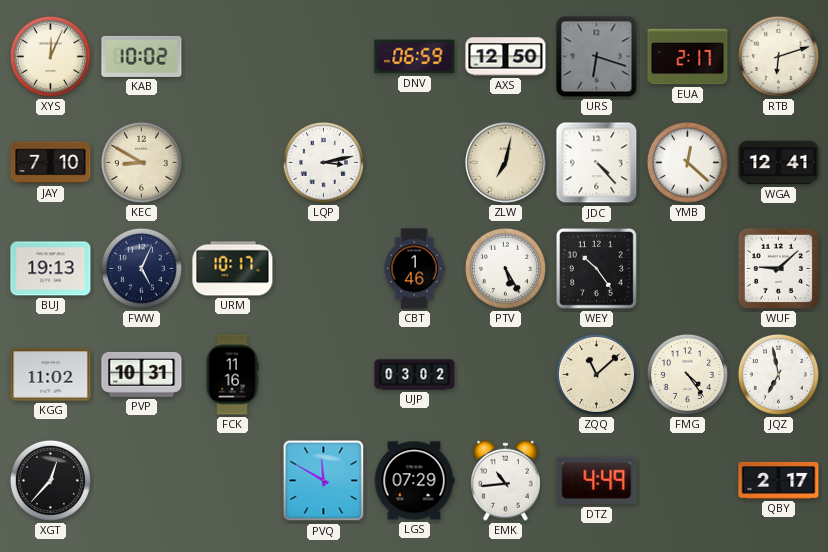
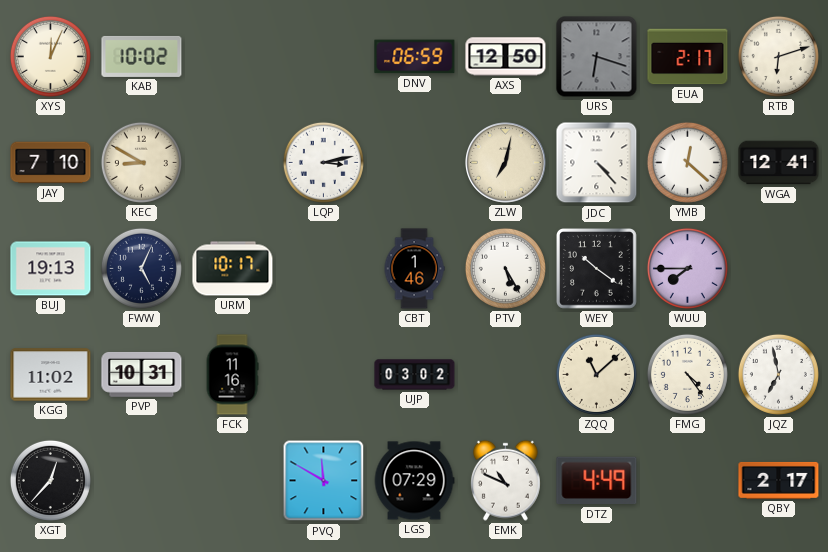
WEY: 10:24 -> 10:21
WUU: none -> 7:45
WUF: 9:08 -> none
EMK: 10:44 -> 10:49
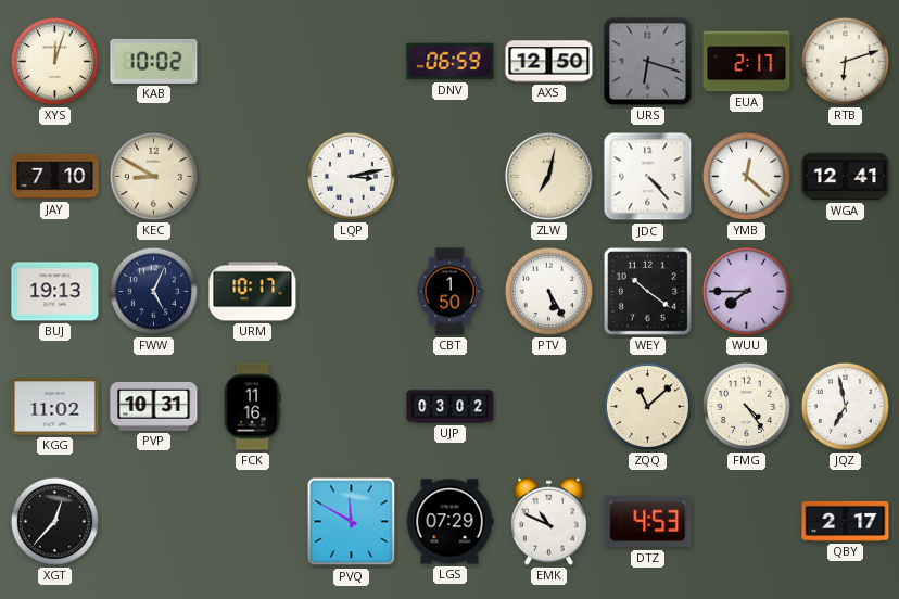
XYS: 12:04 -> 12:03
CBT: 1:46 -> 1:50
DTZ: 4:49 -> 4:53
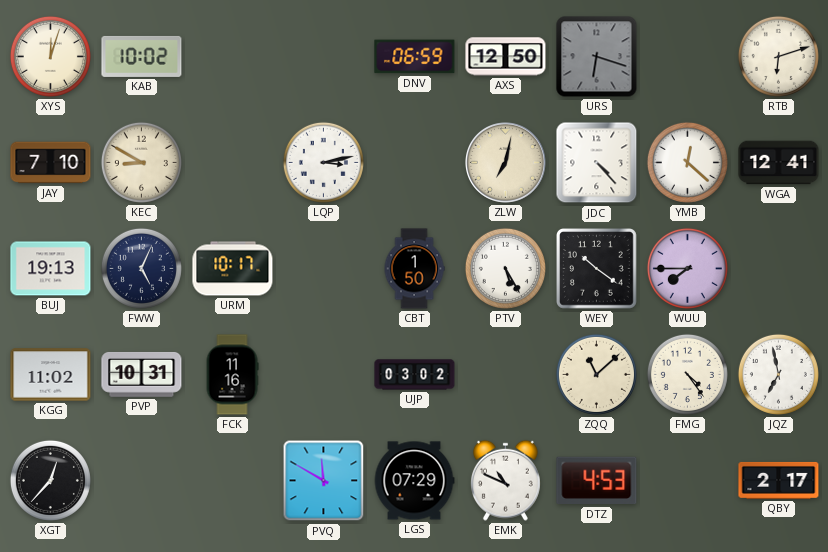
EUA: 2:17 -> none
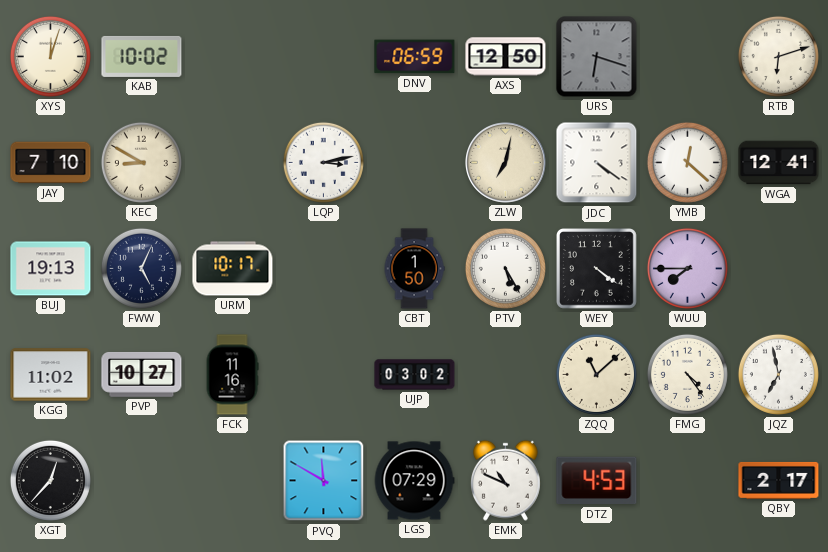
JDC: 4:23 -> 4:21
WEY: 10:21 -> 4:21
PVP: 10:31 -> 10:27
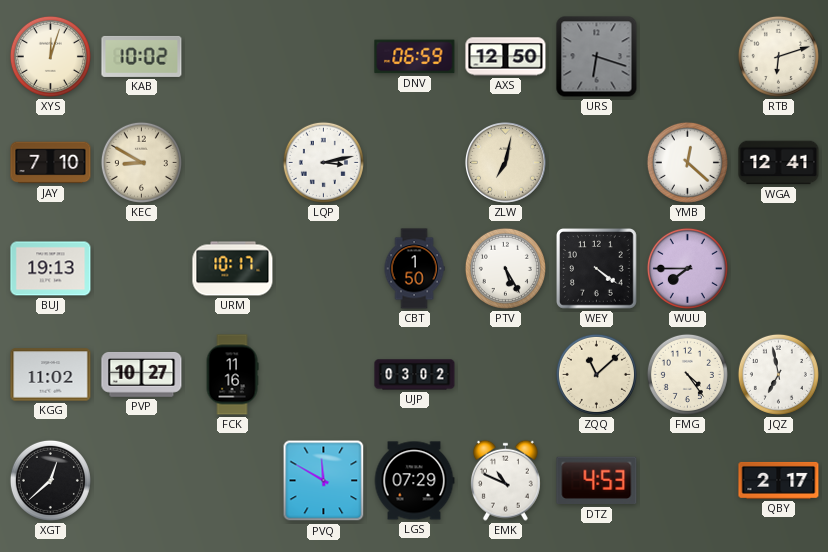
JDC: 4:21 -> none
FWW: 5:04 -> none
XGT: 12:37 -> 12:38
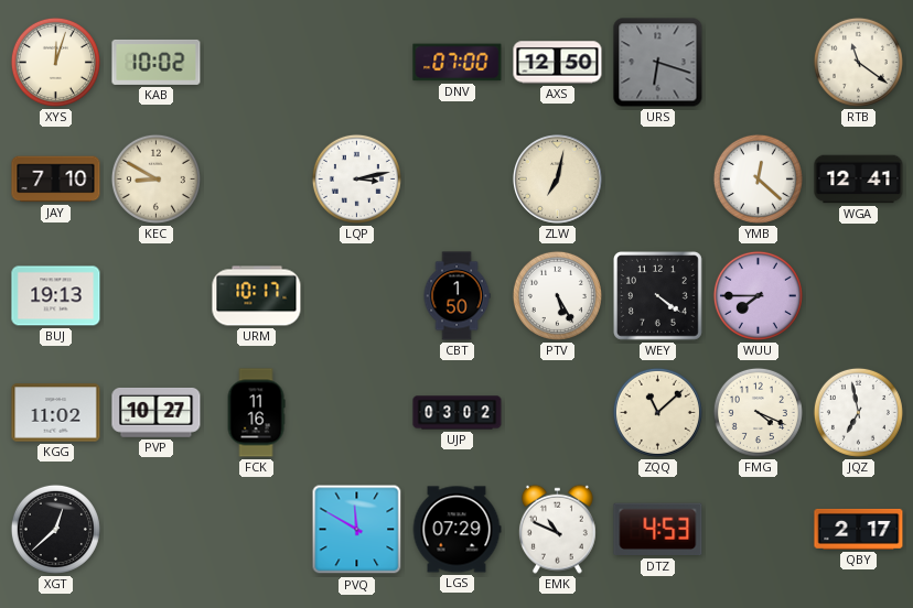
DNV: 06:59 -> 07:00
RTB: 6:12 -> 11:21
FMG: 4:24 -> 4:19
